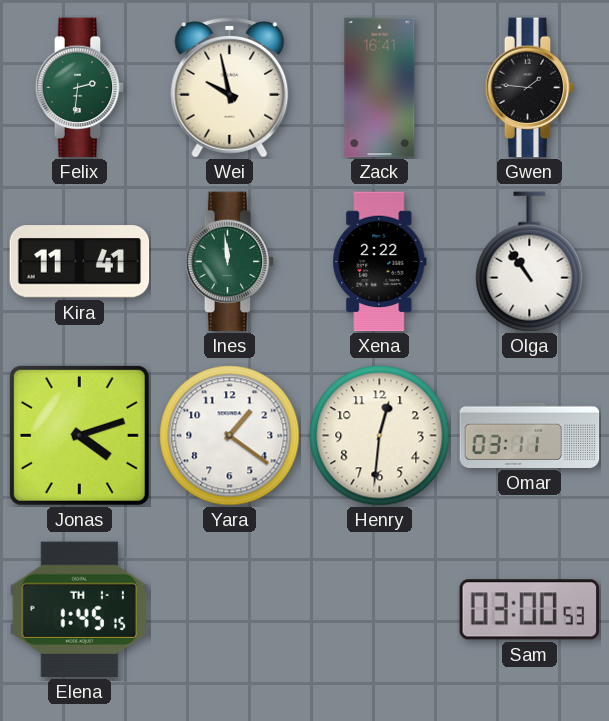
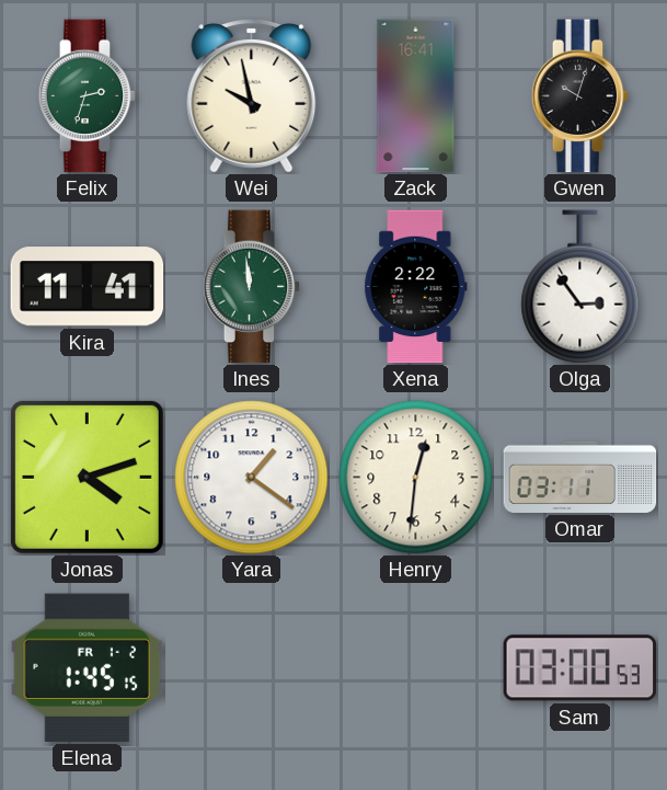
Felix: 2:31 -> 2:33
Gwen: 1:46 -> 10:03
Olga: 10:54 -> 2:54
Elena date: TH 1-1 -> FR 1-2
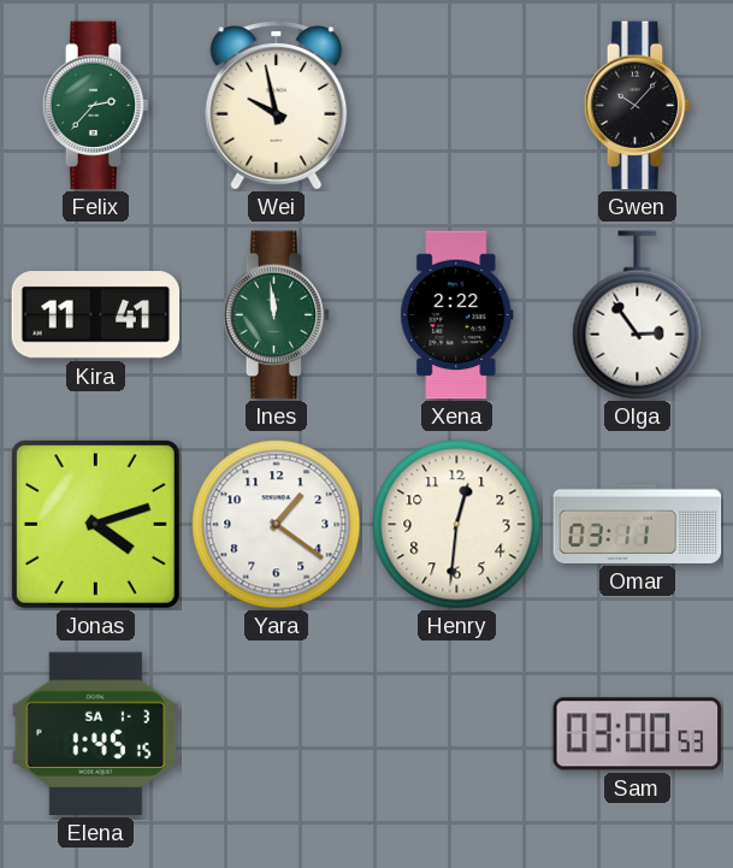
Felix: 2:33 -> 2:37
Zack: 16:41 -> none
Gwen: 10:03 -> 10:07
Elena date: FR 1-2 -> SA 1-3
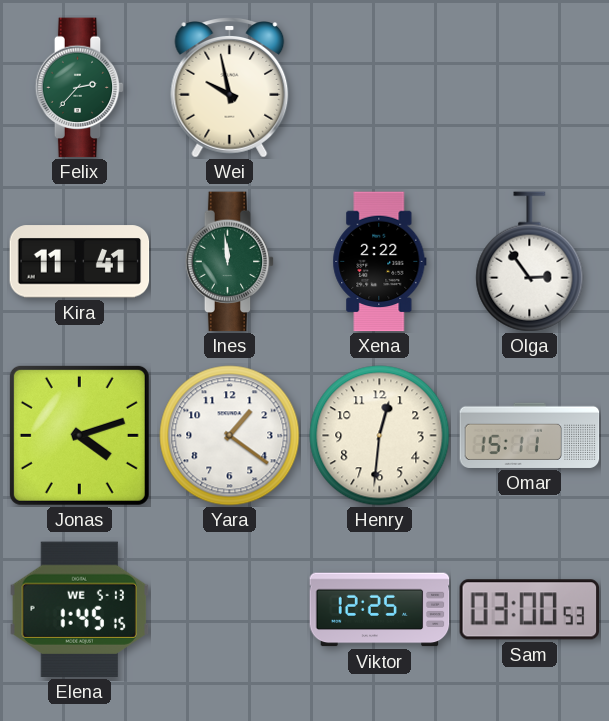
Gwen: 10:07 -> none
Omar: 03:11 -> 15:11
Elena date: SA 1-3 -> WE 5-13
Viktor: none -> 12:25
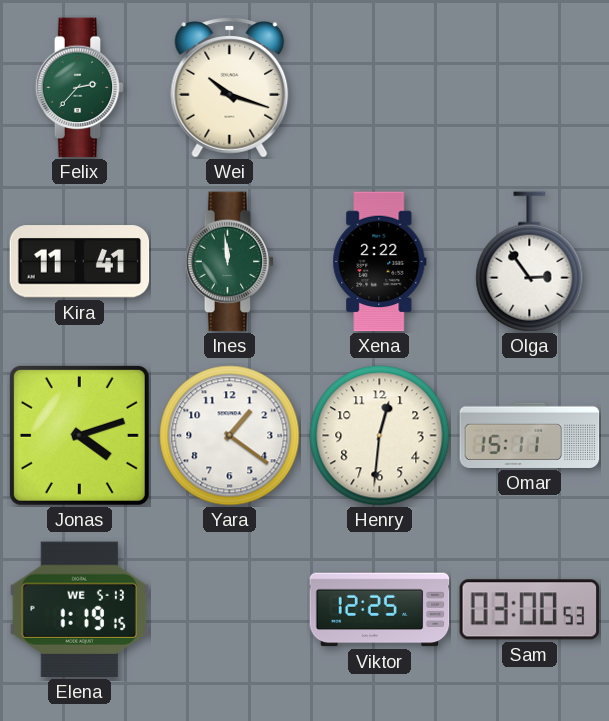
Wei: 9:58 -> 10:18
Elena: 1:45 -> 1:19
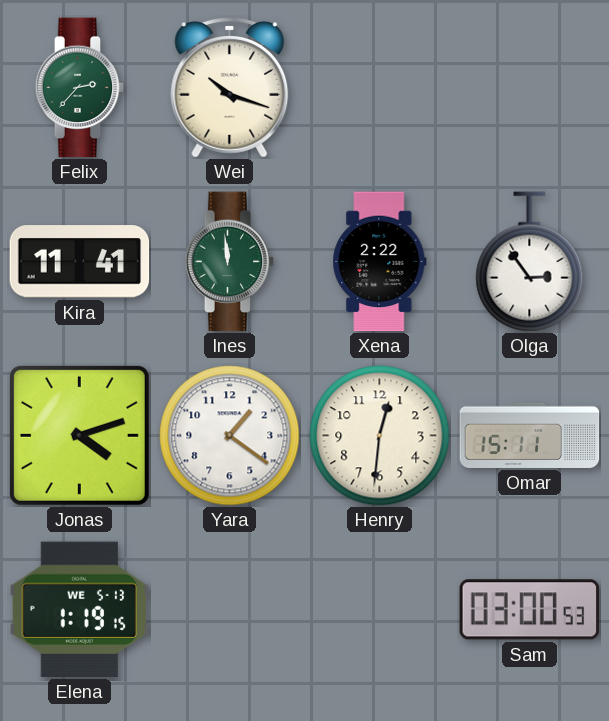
Viktor: 12:25 -> none
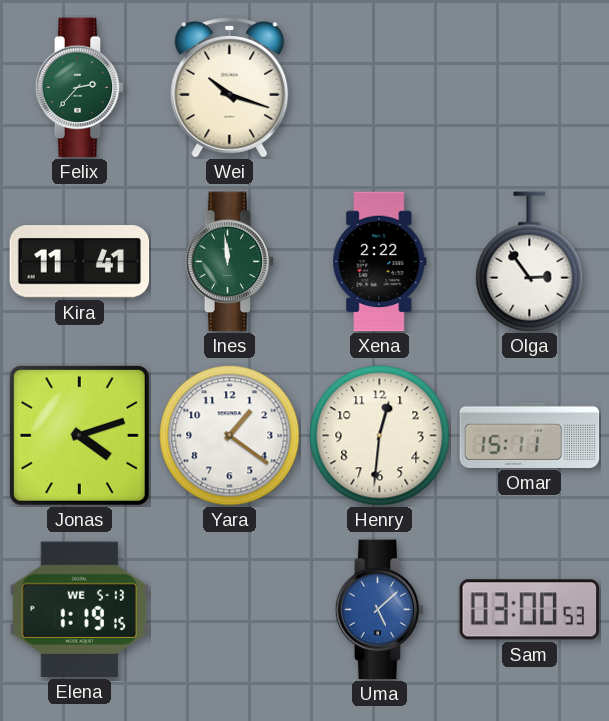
Uma: none -> 5:08
